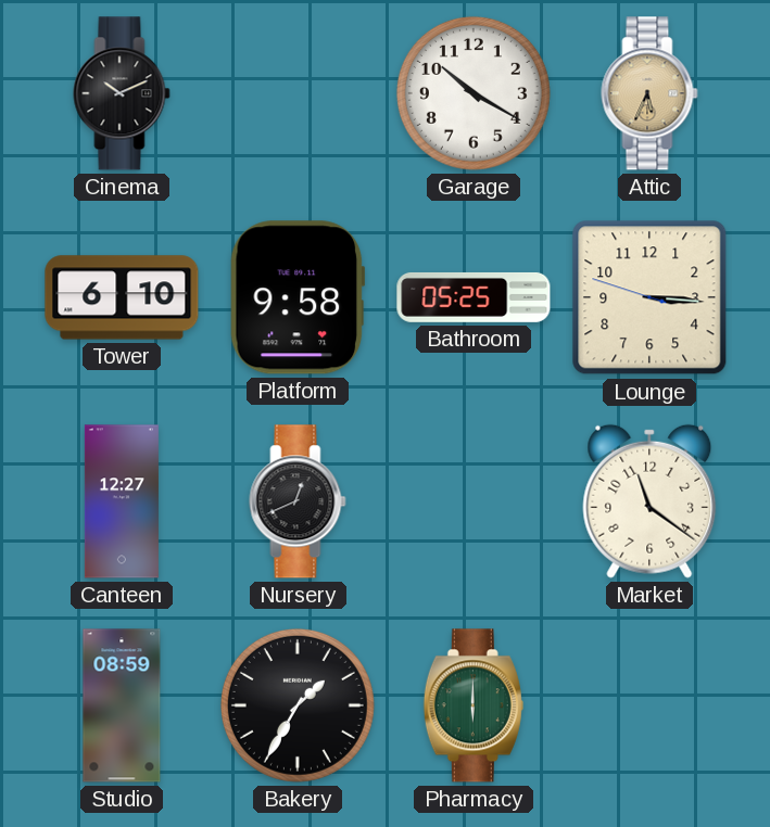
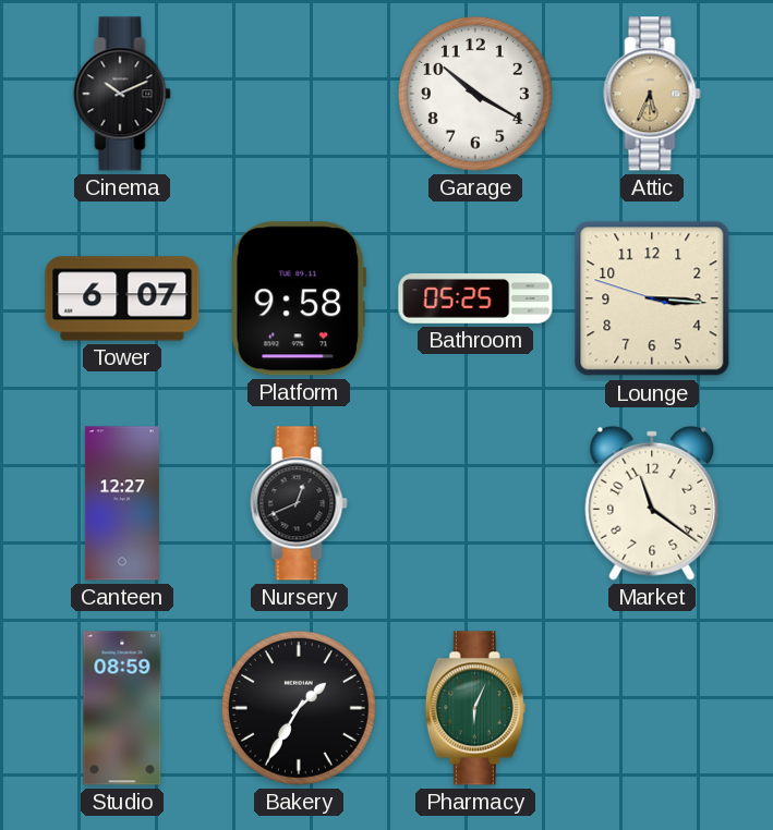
Tower: 6:10 -> 6:07
Pharmacy: 6:00 -> 6:04
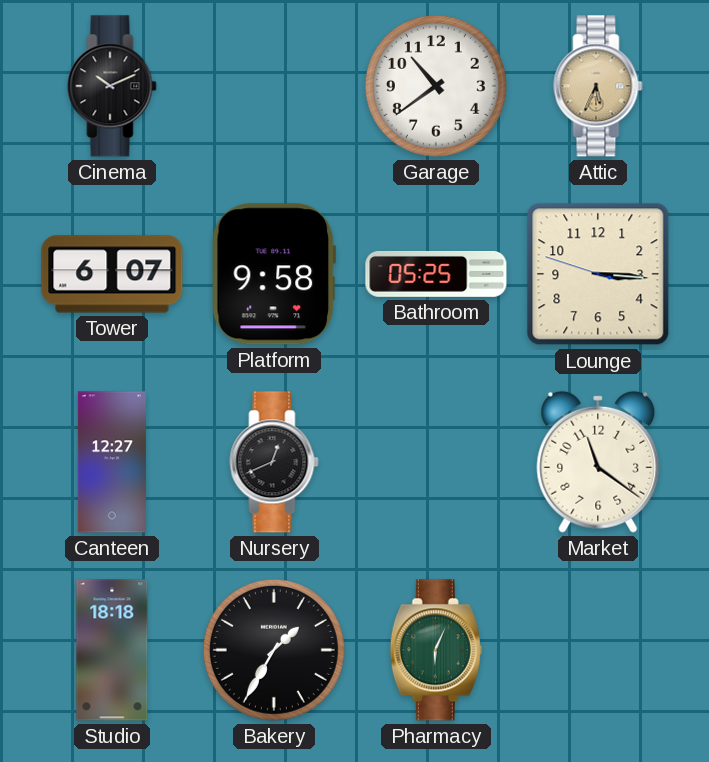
Garage: 10:20 -> 10:39
Studio: 08:59 -> 18:18
